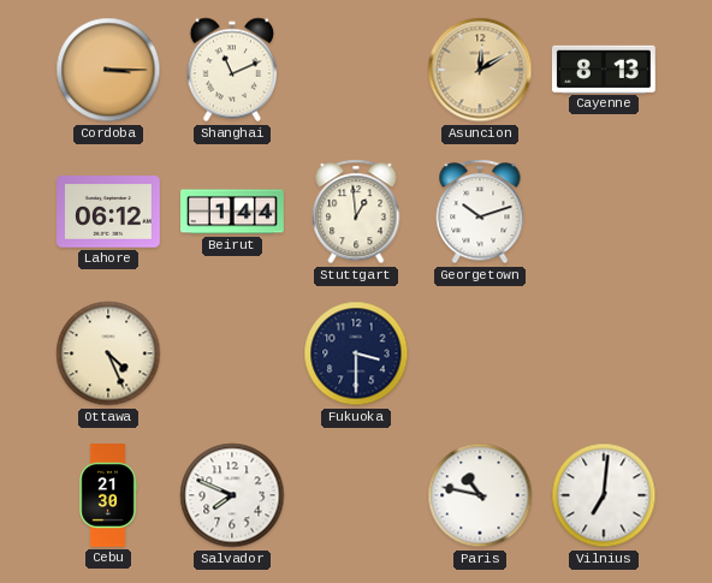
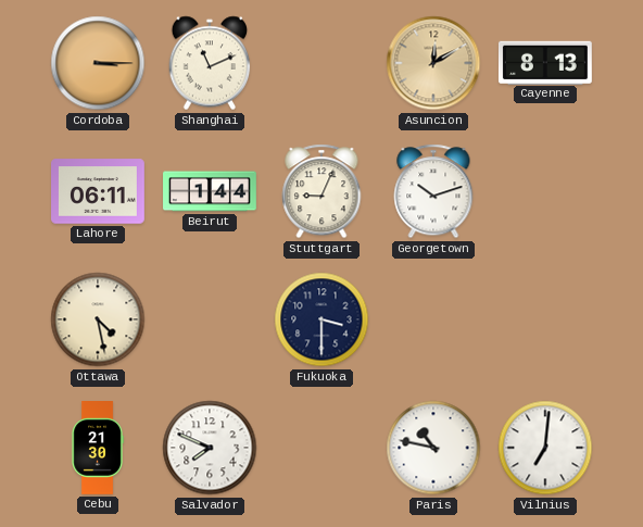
Lahore: 06:12 -> 06:11
Stuttgart: 12:59 -> 9:04
Ottawa: 4:26 -> 4:28
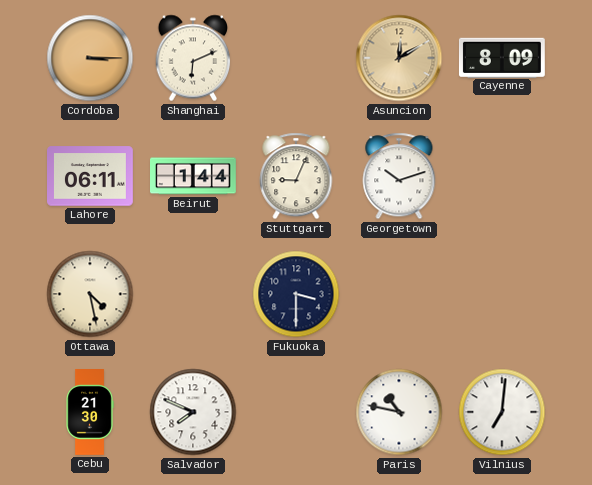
Shanghai: 11:11 -> 6:11
Cayenne: 8:13 -> 8:09
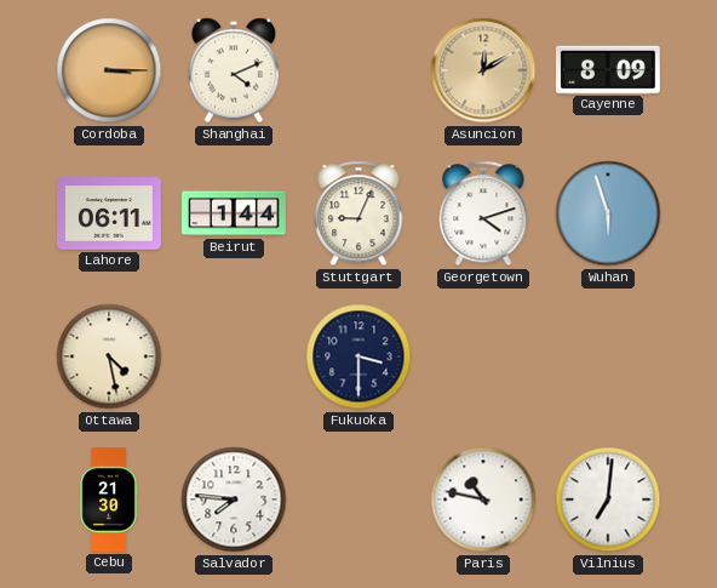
Shanghai: 6:11 -> 4:11
Georgetown: 10:12 -> 4:12
Wuhan: none -> 5:57
Salvador: 7:49 -> 7:46
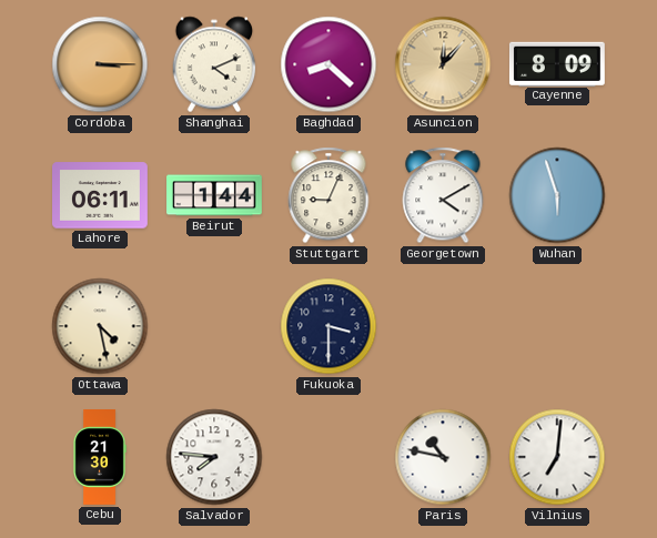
Baghdad: none -> 8:22
Asuncion: 12:10 -> 12:07
Georgetown: 4:12 -> 4:10
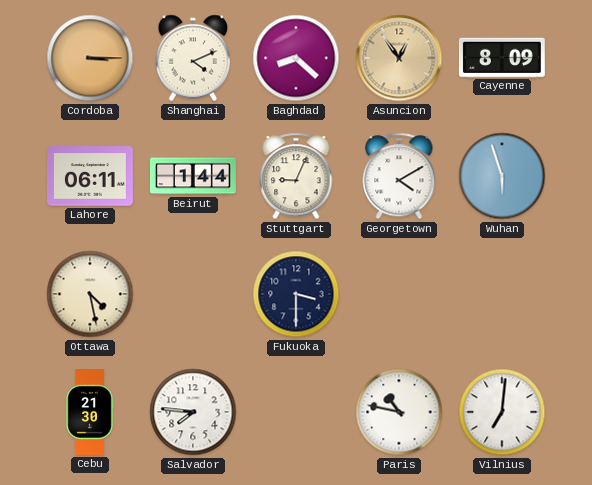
Asuncion: 12:07 -> 12:54
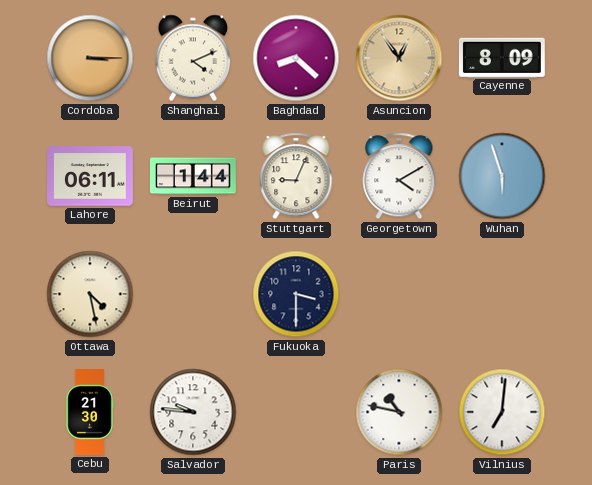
Salvador: 7:46 -> 9:46
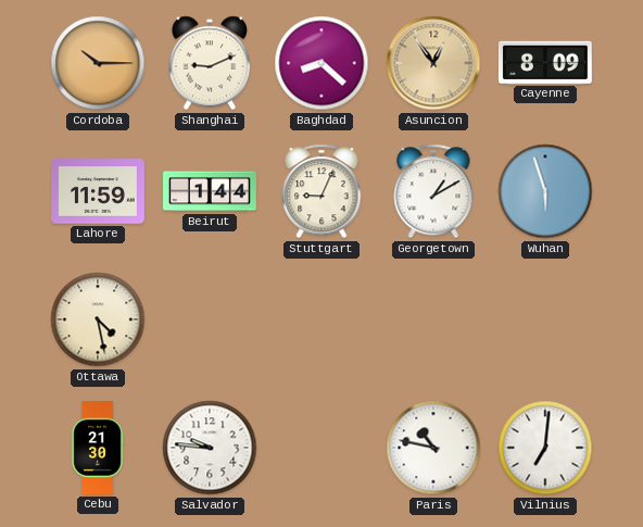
Cordoba: 3:15 -> 10:15
Shanghai: 4:11 -> 9:11
Lahore: 06:11 -> 11:59
Georgetown: 4:10 -> 1:10
Fukuoka: 3:30 -> none
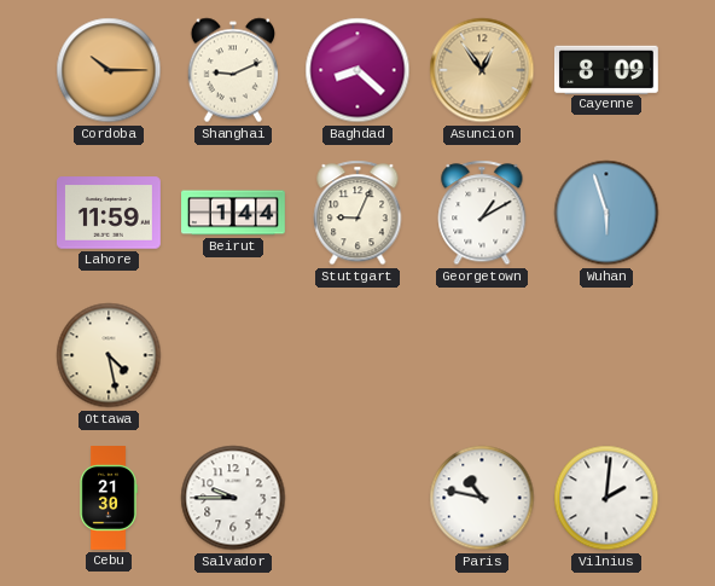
Salvador: 9:46 -> 9:45
Vilnius: 7:01 -> 2:01
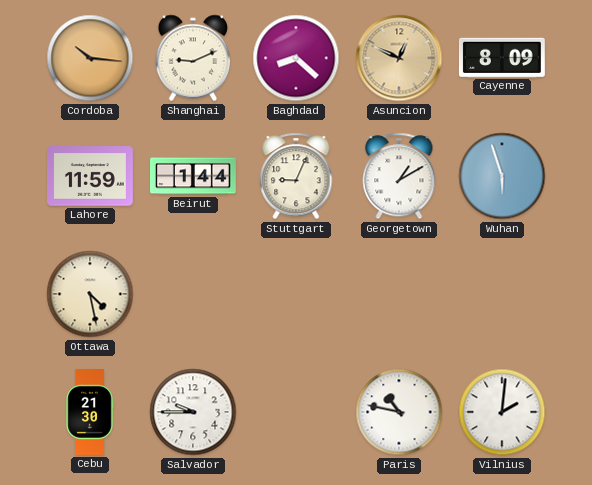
Cordoba: 10:15 -> 10:16
Asuncion: 12:54 -> 12:49
